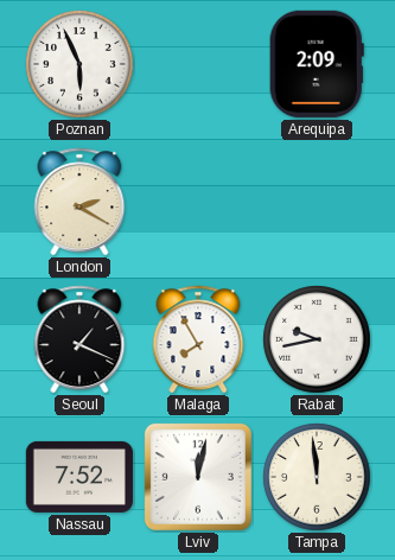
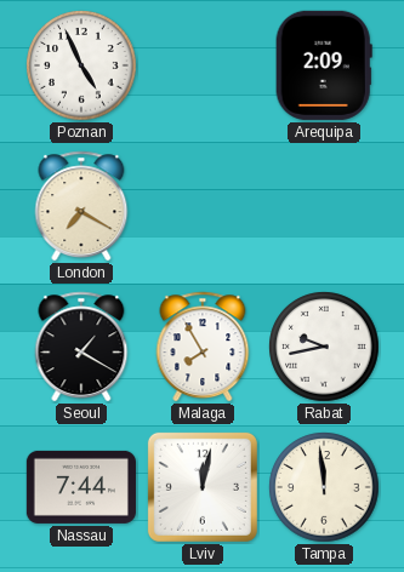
Poznan: 5:56 -> 4:56
London: 2:20 -> 7:20
Seoul: 1:19 -> 1:20
Nassau: 7:52 -> 7:44
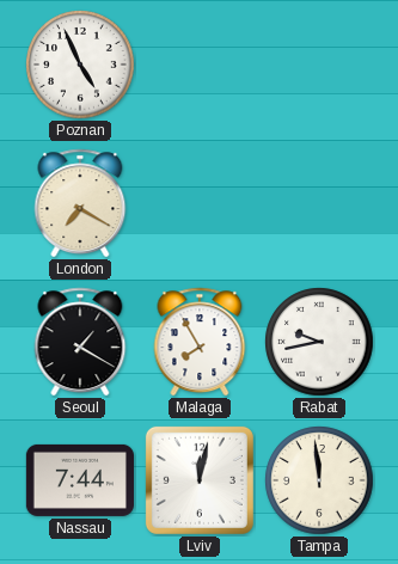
Arequipa: 2:09 -> none
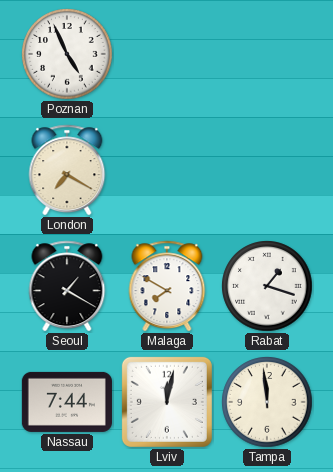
Malaga: 7:55 -> 7:50
Rabat: 9:43 -> 1:18
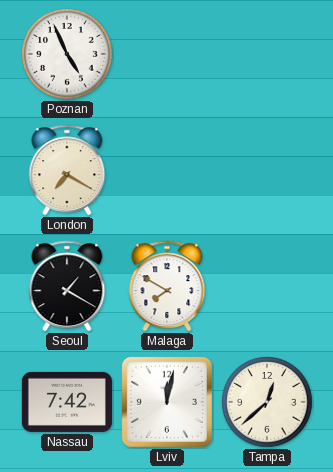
Rabat: 1:18 -> none
Nassau: 7:44 -> 7:42
Tampa: 11:59 -> 12:38
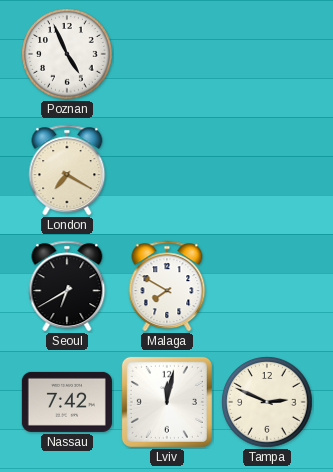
Seoul: 1:20 -> 6:40
Tampa: 12:38 -> 2:49
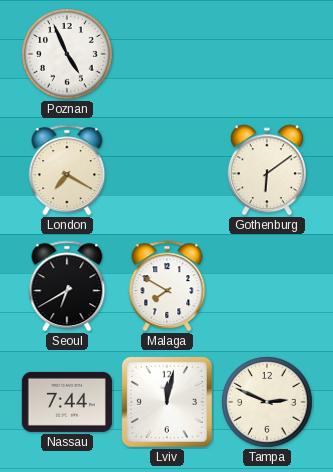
Gothenburg: none -> 6:09
Nassau: 7:42 -> 7:44
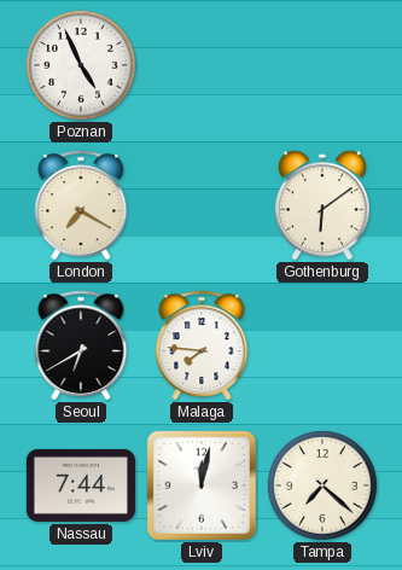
Malaga: 7:50 -> 7:46
Tampa: 2:49 -> 7:22
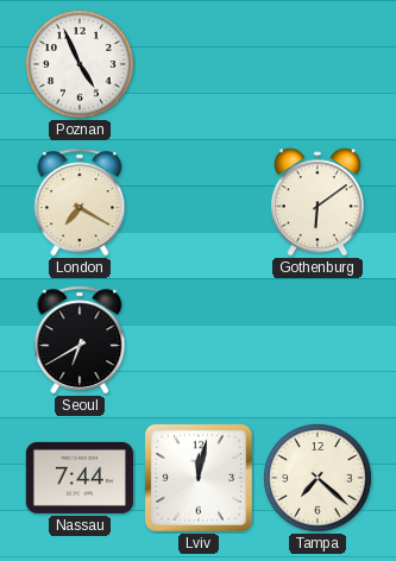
Malaga: 7:46 -> none
